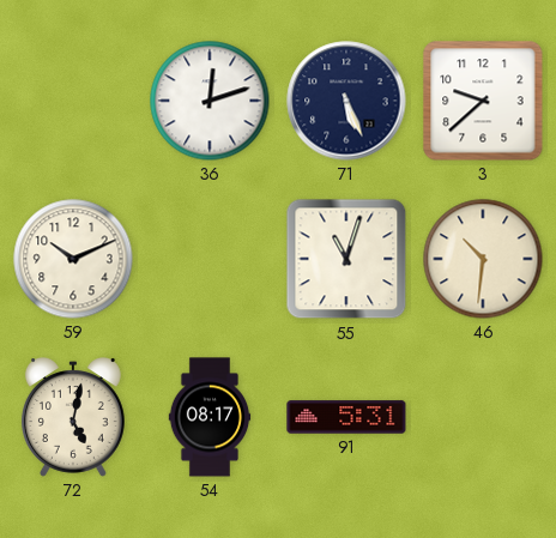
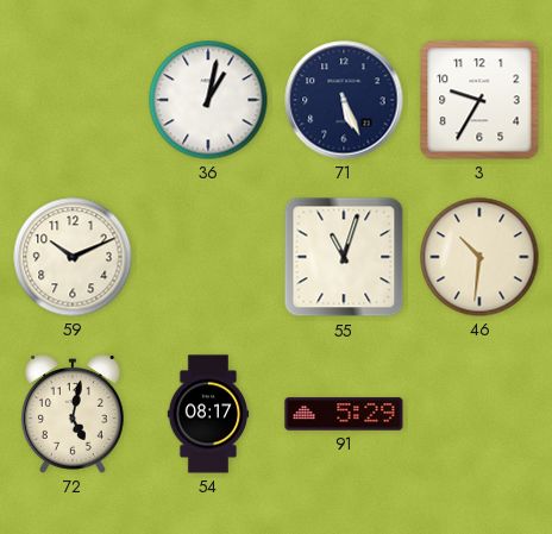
36: 12:12 -> 1:02
3: 9:38 -> 9:35
91: 5:31 -> 5:29
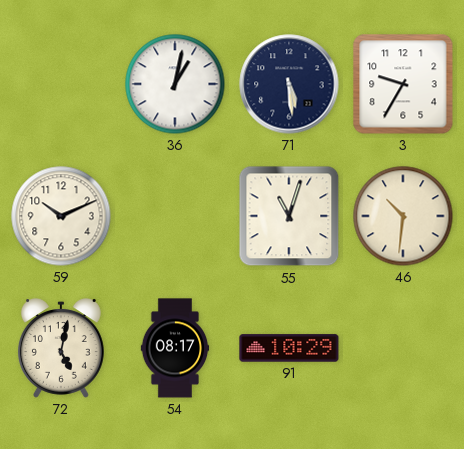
71: 5:26 -> 5:29
91: 5:29 -> 10:29
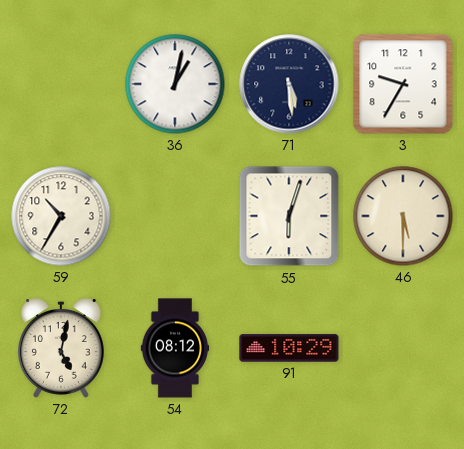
59: 10:11 -> 10:35
55: 11:03 -> 6:03
46: 10:31 -> 5:30
54: 08:17 -> 08:12
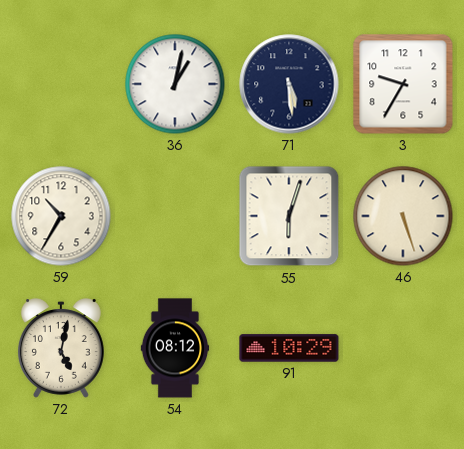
46: 5:30 -> 5:27
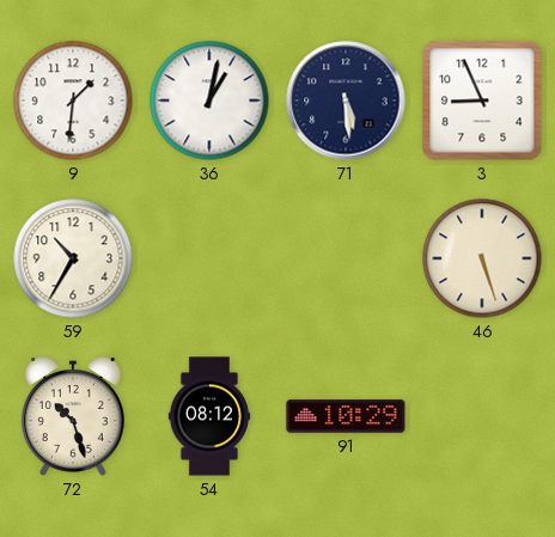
9: none -> 1:31
3: 9:35 -> 8:56
55: 6:03 -> none
72: 5:02 -> 10:27
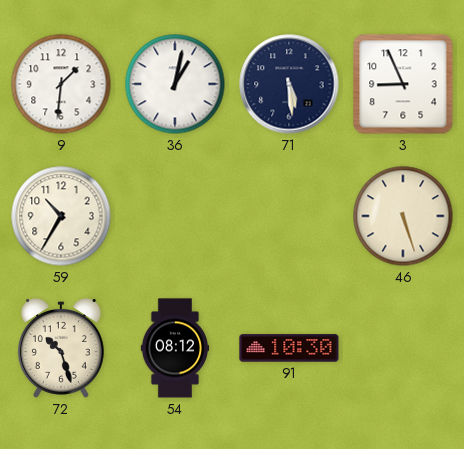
91: 10:29 -> 10:30
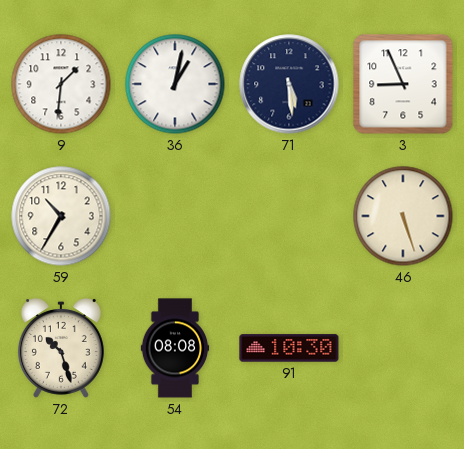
54: 08:12 -> 08:08
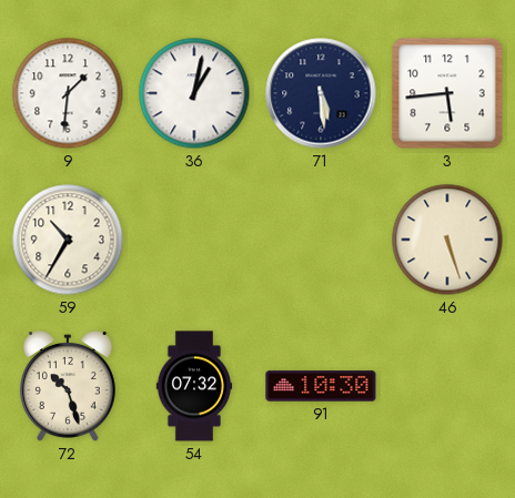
3: 8:56 -> 5:44
54: 08:08 -> 07:32
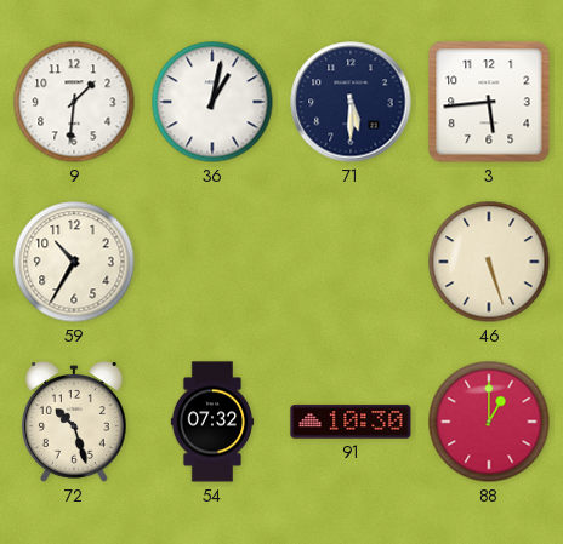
71: 5:29 -> 5:30
88: none -> 1:00
